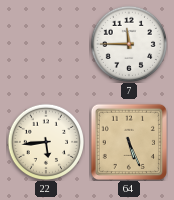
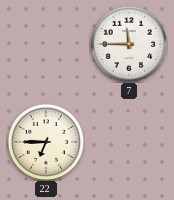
22: 5:44 -> 6:45
64: 5:26 -> none
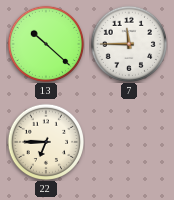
13: none -> 10:22
